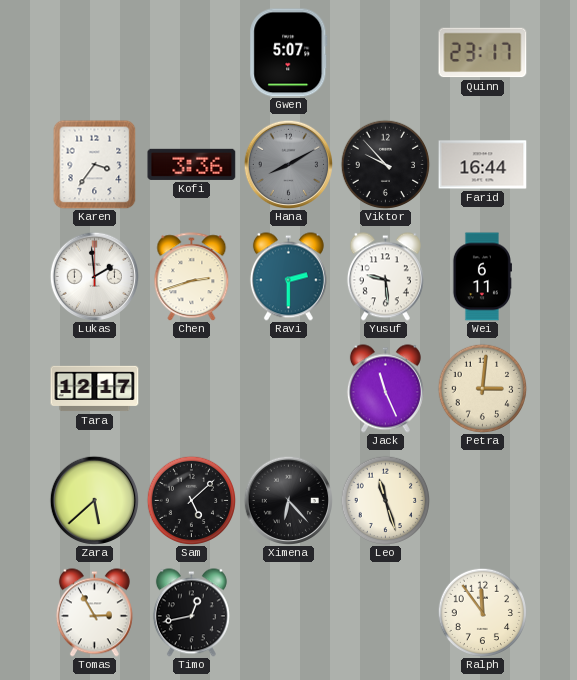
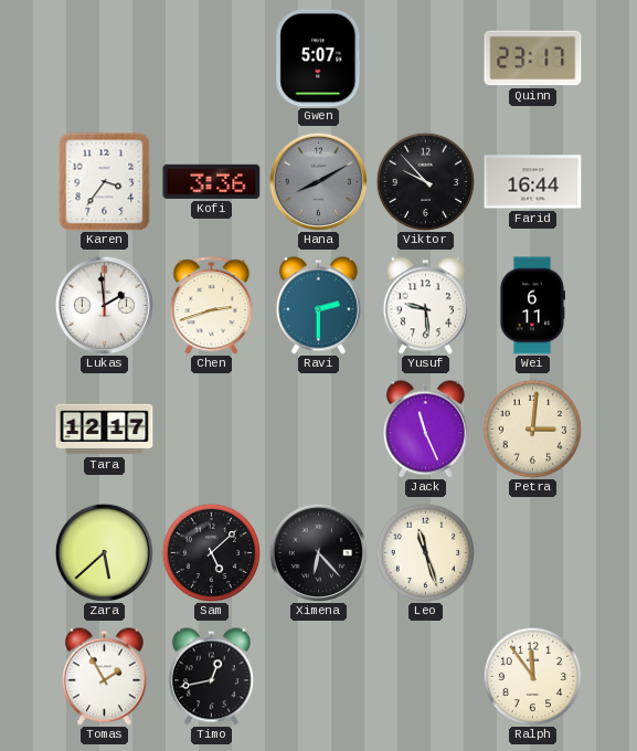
Tomas: 2:55 -> 1:55
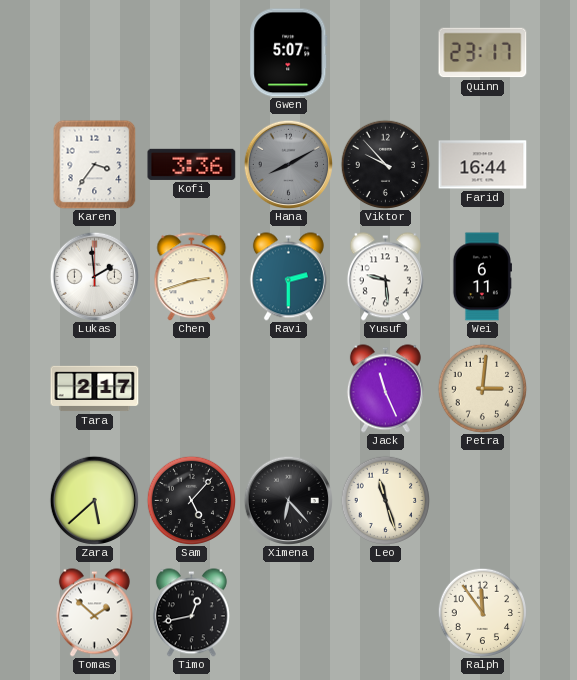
Tara: 12:17 -> 2:17
Sam: 5:08 -> 5:07
Tomas: 1:55 -> 1:52
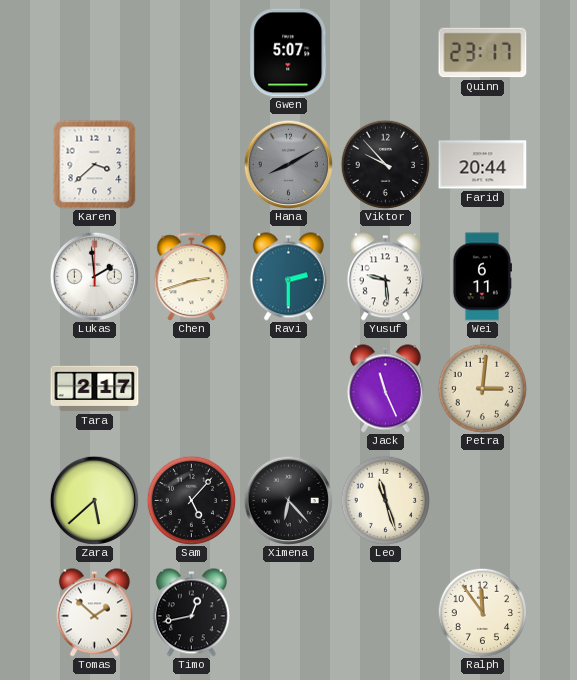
Karen: 3:36 -> 3:38
Kofi: 3:36 -> none
Farid: 16:44 -> 20:44
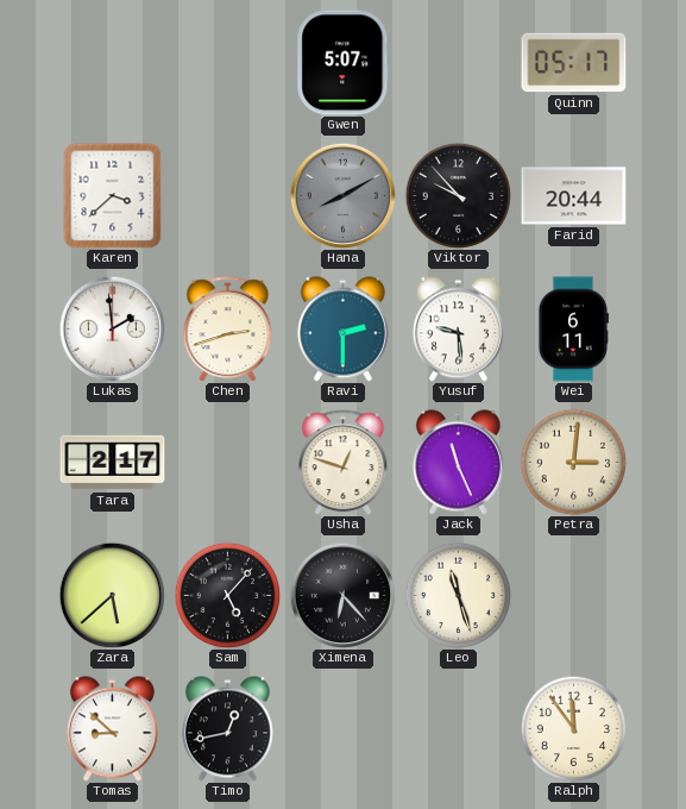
Quinn: 23:17 -> 05:17
Usha: none -> 12:48
Tomas: 1:52 -> 8:52
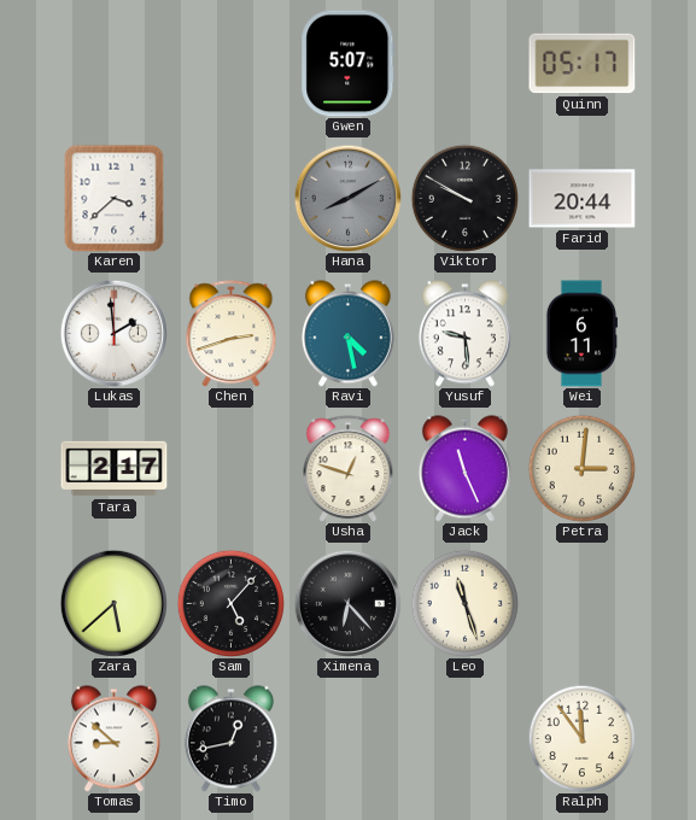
Viktor: 9:53 -> 9:50
Ravi: 2:30 -> 4:28
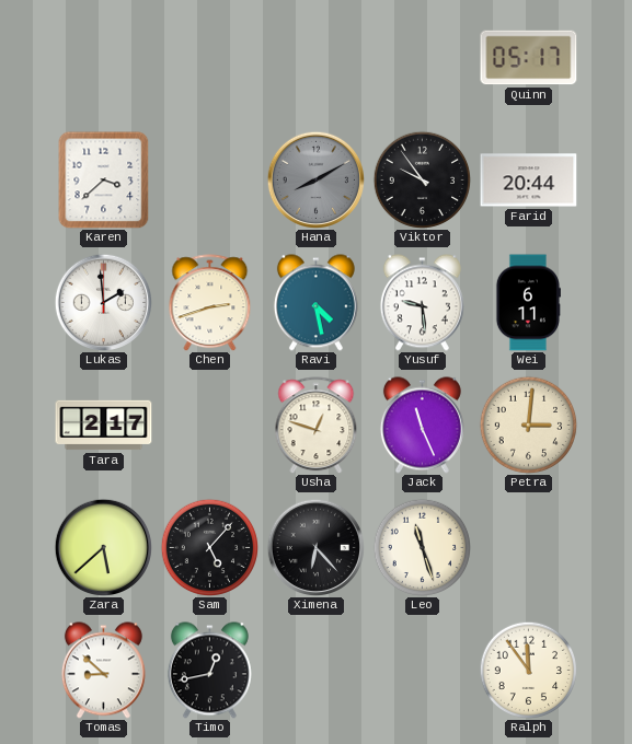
Gwen: 5:07 -> none
Viktor: 9:50 -> 9:54
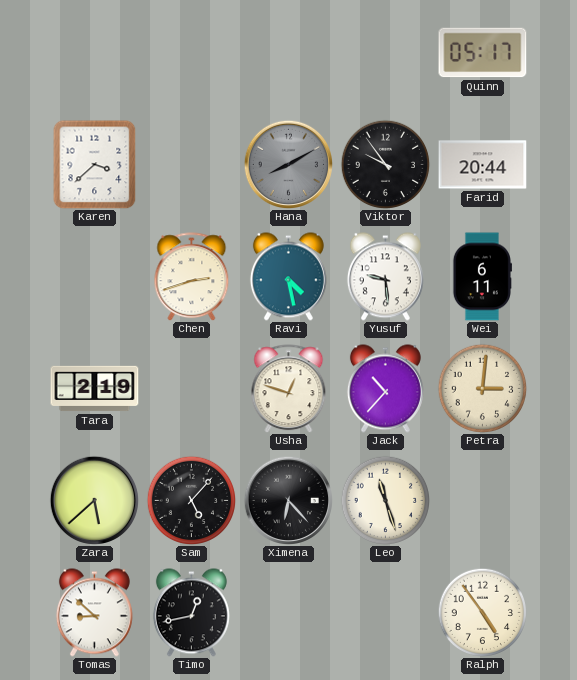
Lukas: 1:59 -> none
Tara: 2:17 -> 2:19
Jack: 11:26 -> 10:37
Ralph: 11:54 -> 4:54
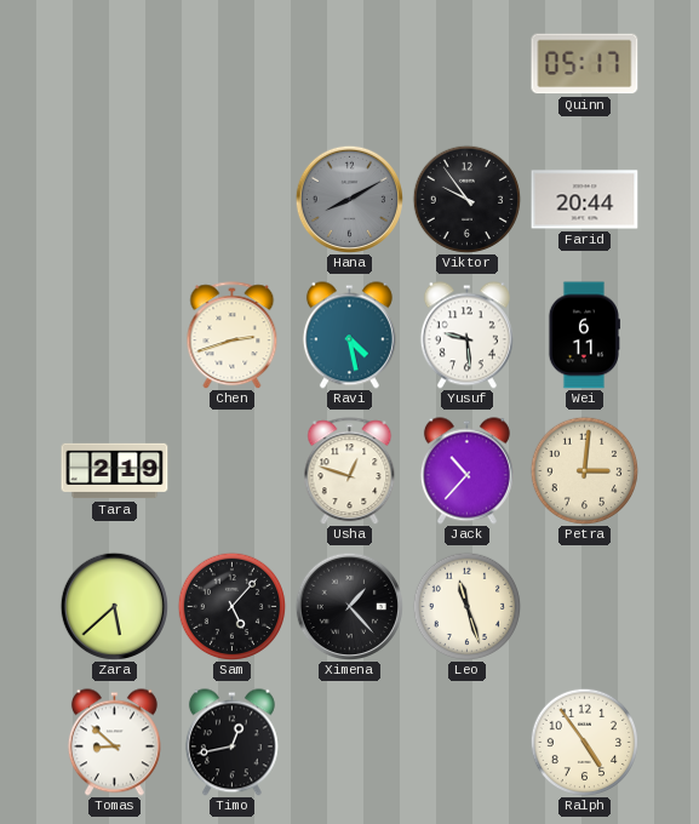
Karen: 3:38 -> none
Ximena: 6:23 -> 1:23
